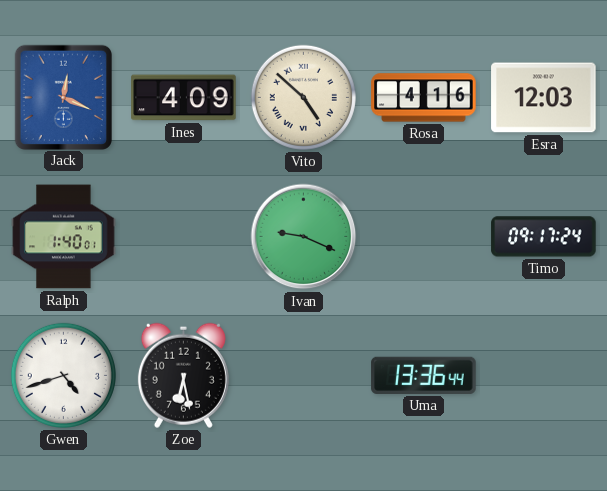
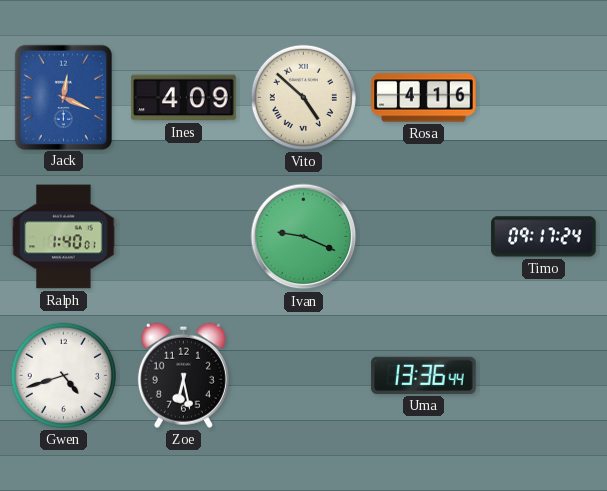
Esra: 12:03 -> none
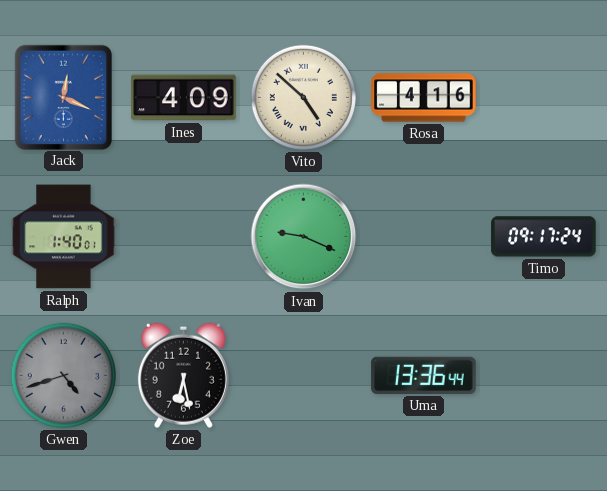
Gwen dial: white -> grey
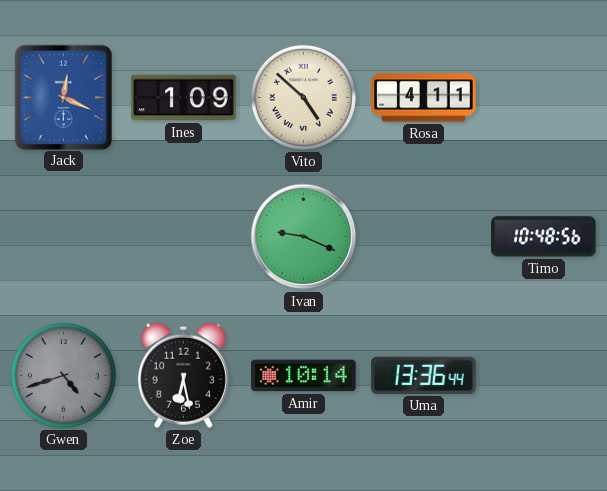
Ines: 4:09 -> 1:09
Rosa: 4:16 -> 4:11
Ralph: 1:40 -> none
Timo: 09:17 -> 10:48
Amir: none -> 10:14
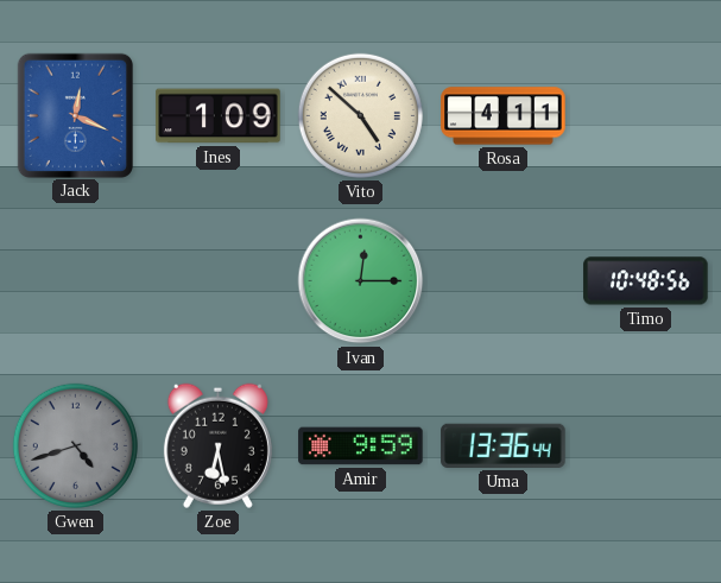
Ivan: 9:19 -> 12:15
Amir: 10:14 -> 9:59
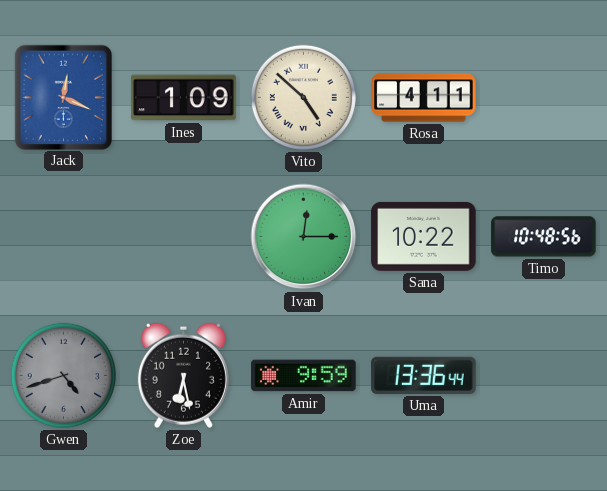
Sana: none -> 10:22
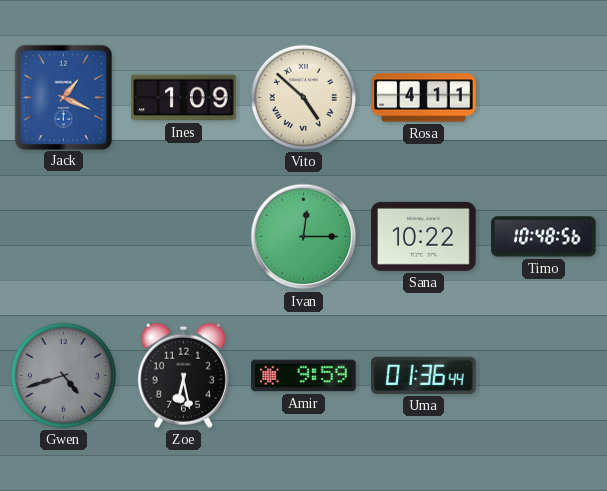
Jack: 12:19 -> 1:19
Uma: 13:36 -> 01:36
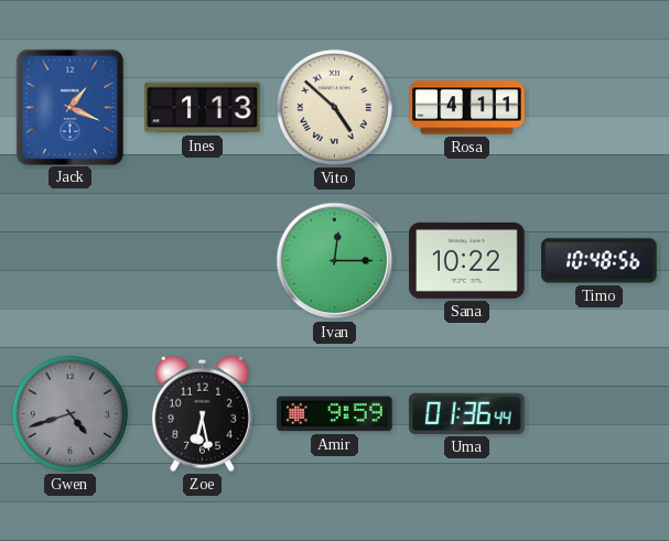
Ines: 1:09 -> 1:13
